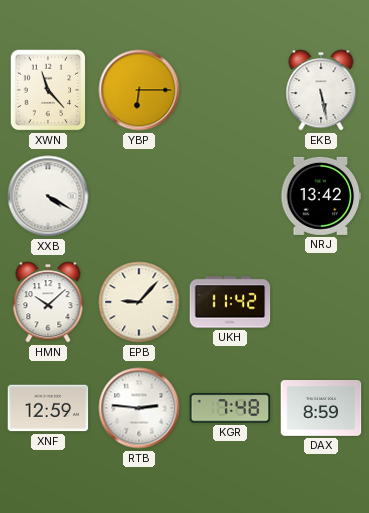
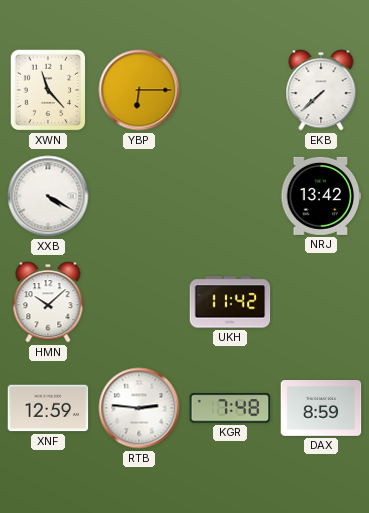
EKB: 5:28 -> 7:38
EPB: 9:07 -> none
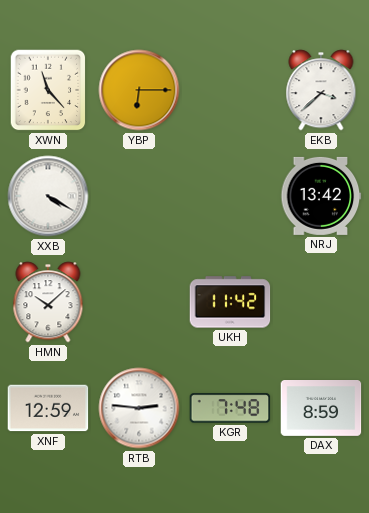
EKB: 7:38 -> 3:38
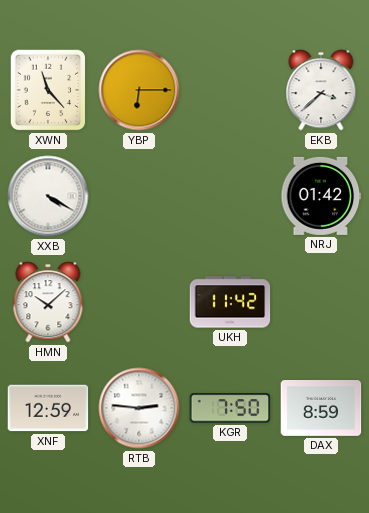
NRJ: 13:42 -> 01:42
KGR: 7:48 -> 7:50
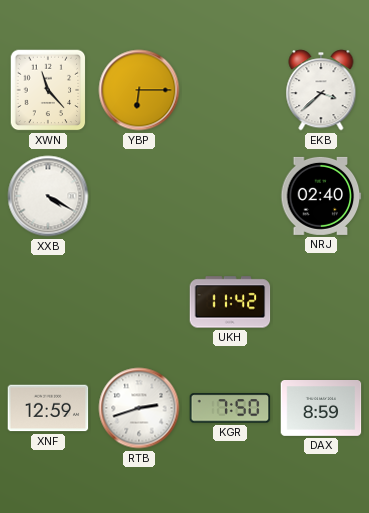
NRJ: 01:42 -> 02:40
HMN: 10:08 -> none
RTB: 2:46 -> 2:42
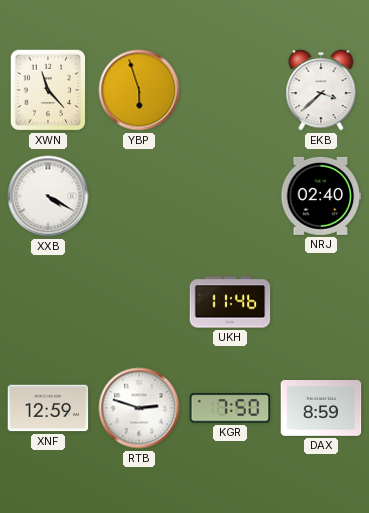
YBP: 6:15 -> 5:57
UKH: 11:42 -> 11:46
RTB: 2:42 -> 2:48
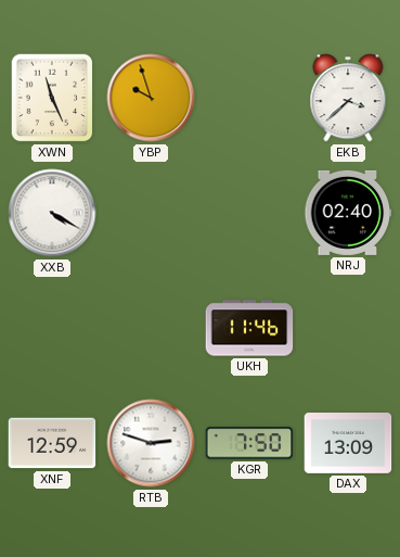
XWN: 11:23 -> 11:26
YBP: 5:57 -> 9:57
DAX: 8:59 -> 13:09
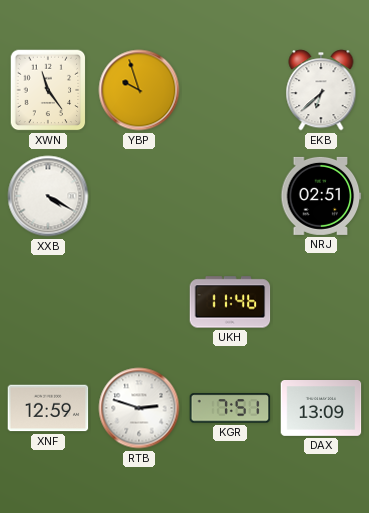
XWN: 11:26 -> 11:24
EKB: 3:38 -> 6:38
NRJ: 02:40 -> 02:51
KGR: 7:50 -> 7:51
